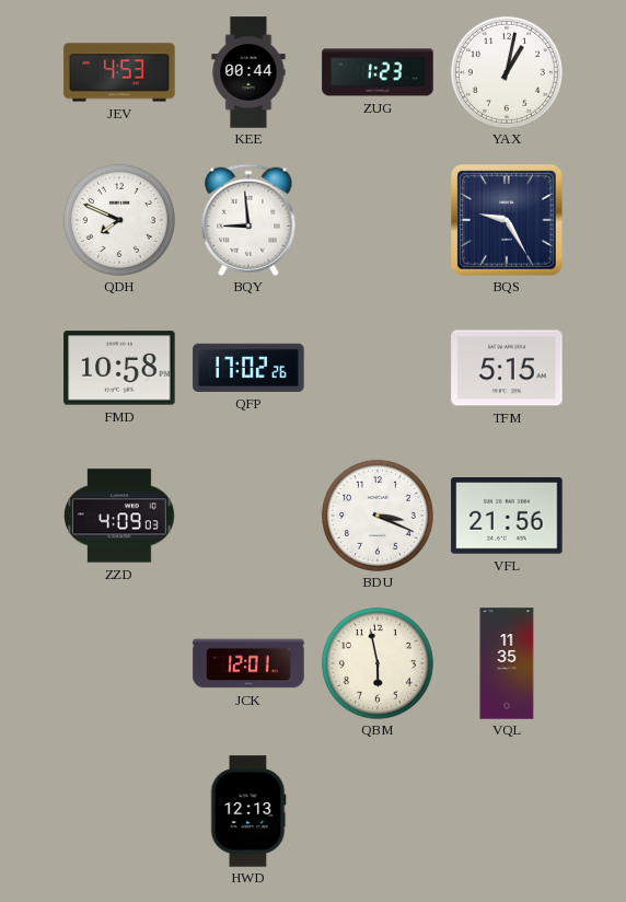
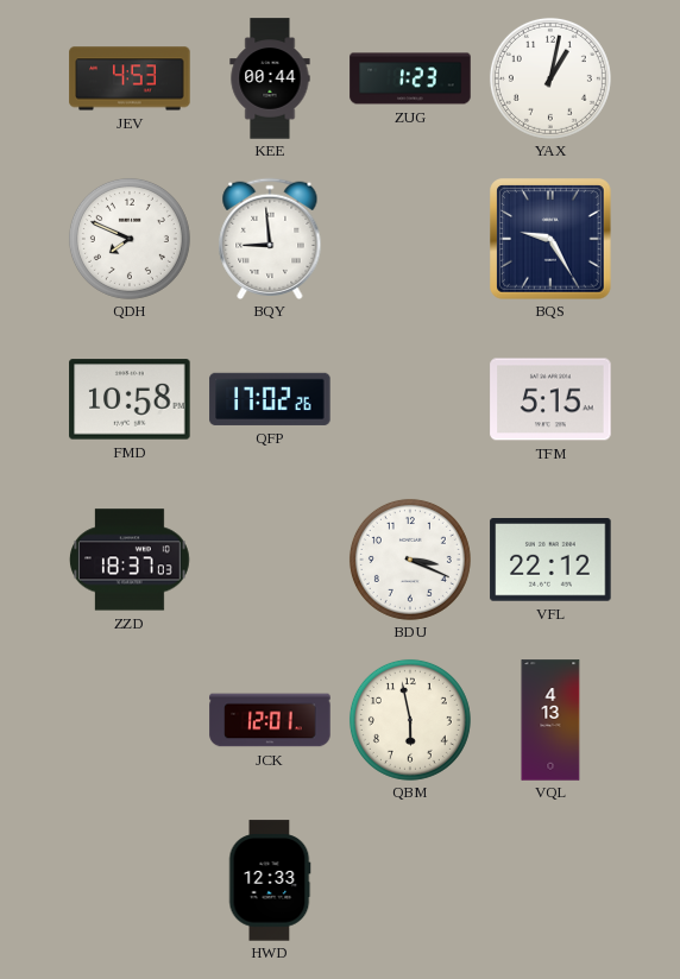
ZZD: 4:09 -> 18:37
VFL: 21:56 -> 22:12
VQL: 11:35 -> 4:13
HWD: 12:13 -> 12:33
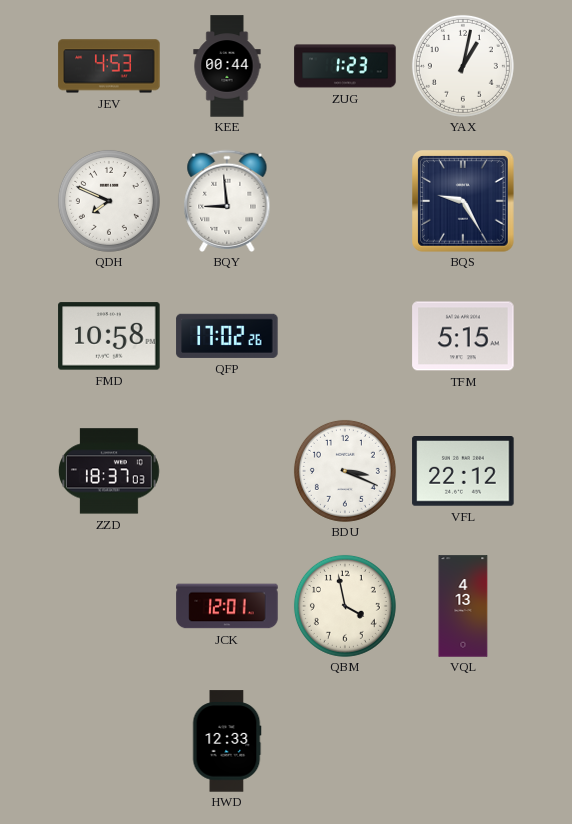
QBM: 5:58 -> 3:58
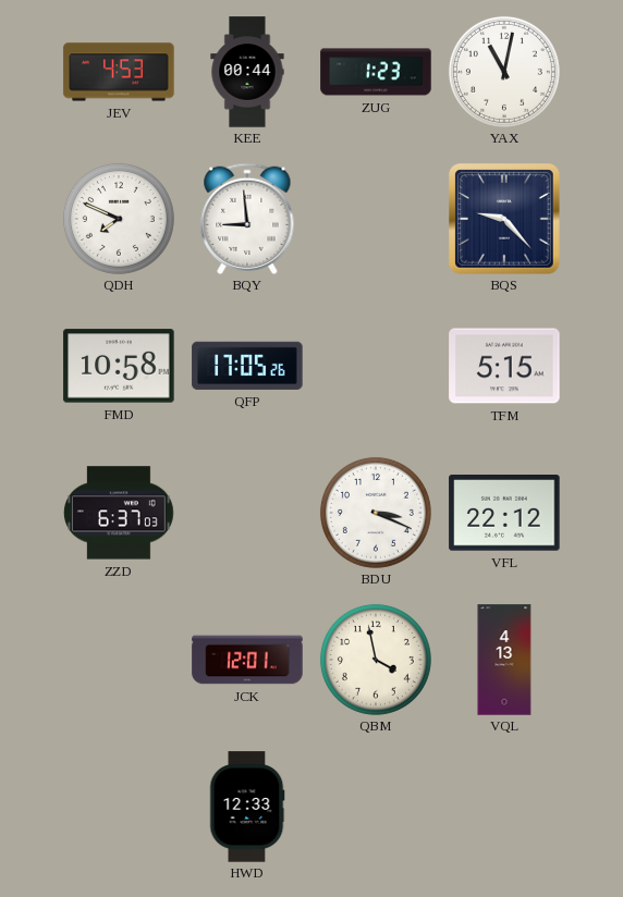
YAX: 1:02 -> 11:02
BQS: 9:25 -> 9:23
QFP: 17:02 -> 17:05
ZZD: 18:37 -> 6:37
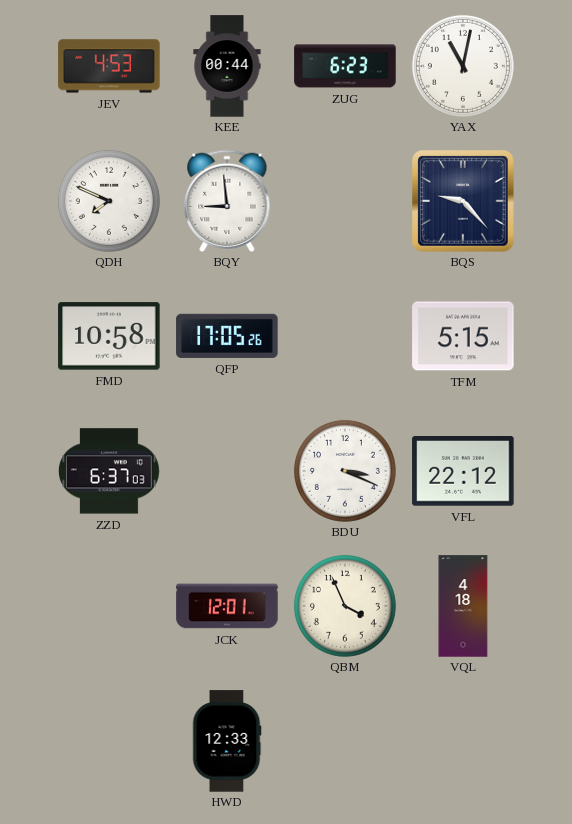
ZUG: 1:23 -> 6:23
QBM: 3:58 -> 3:56
VQL: 4:13 -> 4:18
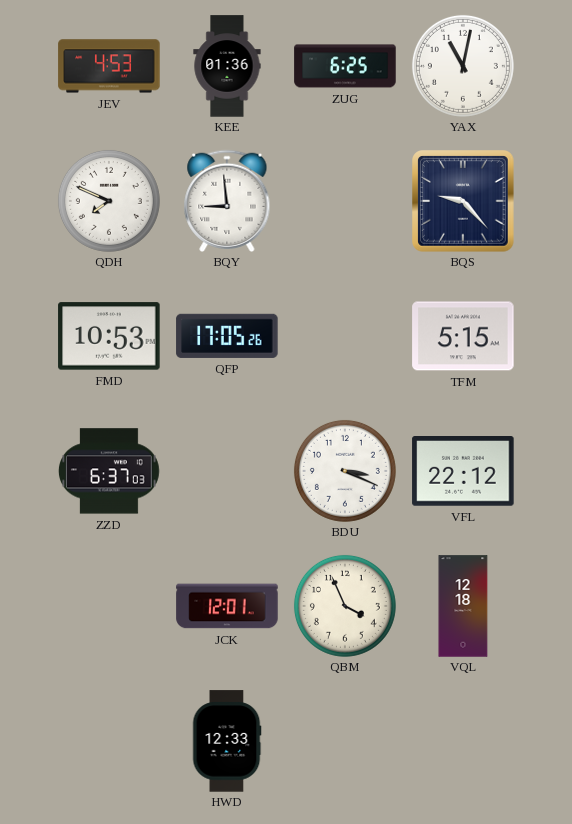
KEE: 00:44 -> 01:36
ZUG: 6:23 -> 6:25
FMD: 10:58 -> 10:53
VQL: 4:18 -> 12:18
